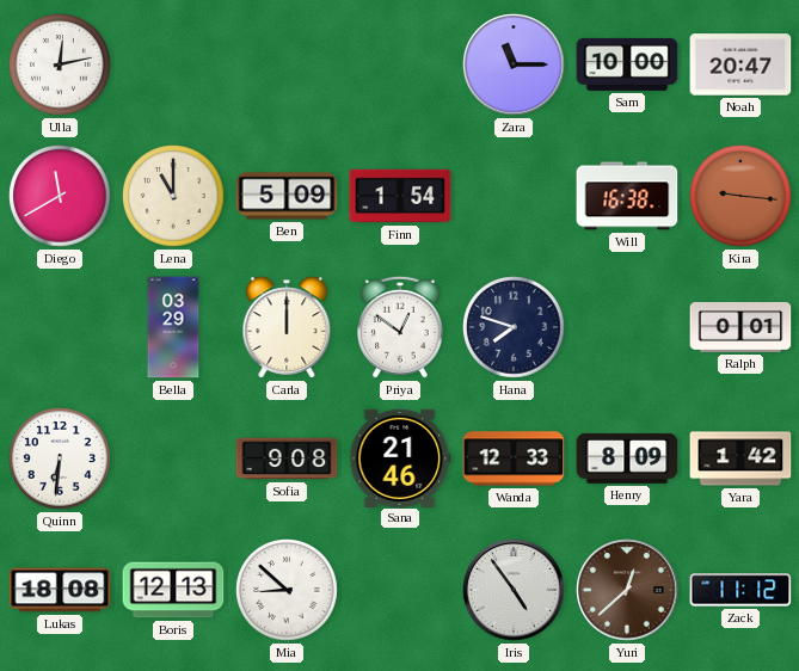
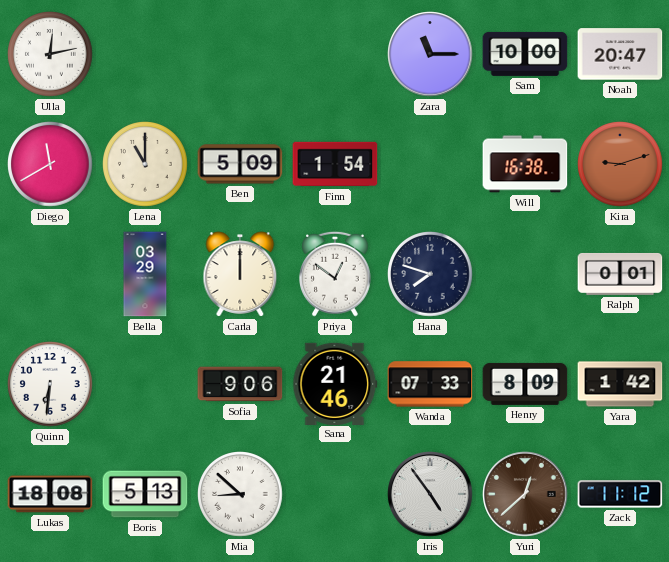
Kira: 9:16 -> 9:12
Sofia: 9:08 -> 9:06
Wanda: 12:33 -> 07:33
Boris: 12:13 -> 5:13
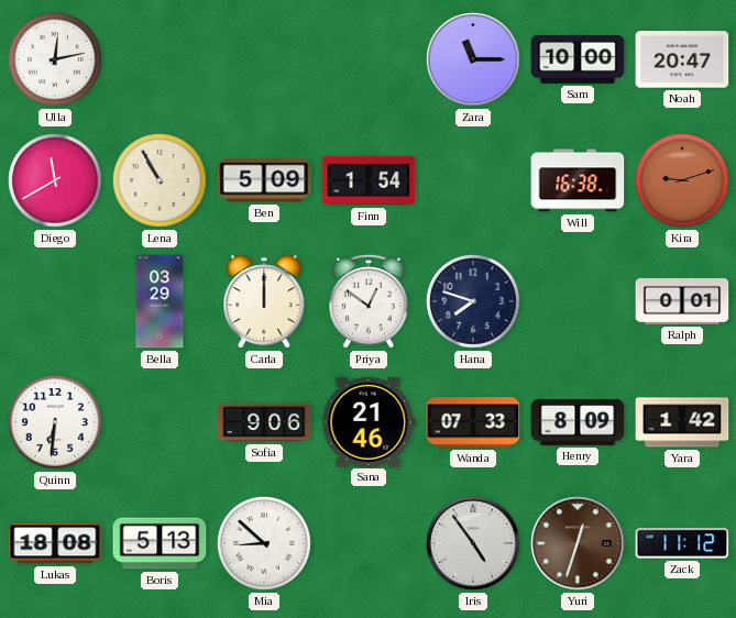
Lena: 11:00 -> 10:55
Yuri: 12:38 -> 12:33
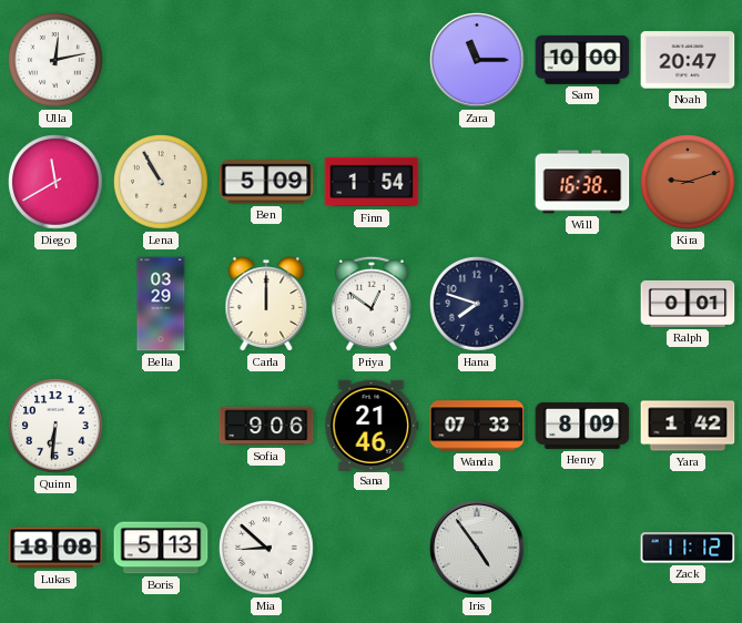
Yuri: 12:33 -> none
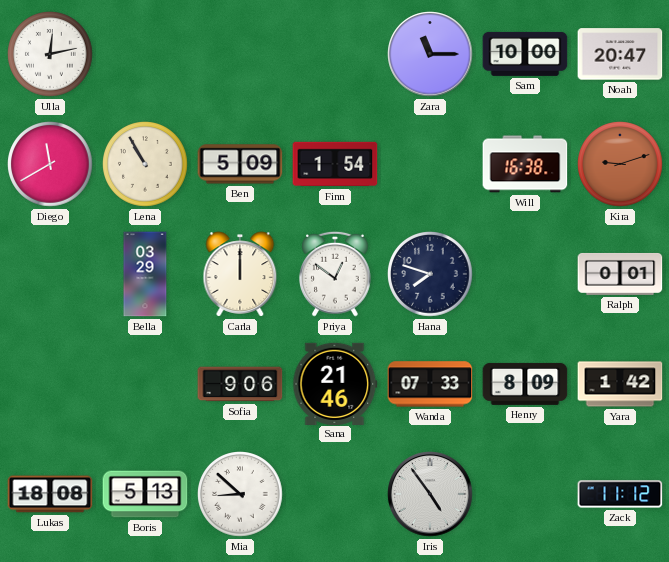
Quinn: 6:31 -> none
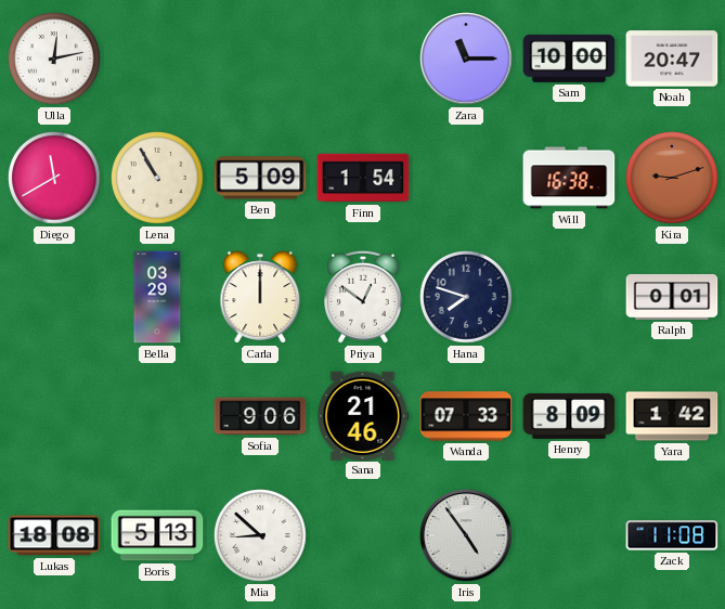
Zack: 11:12 -> 11:08
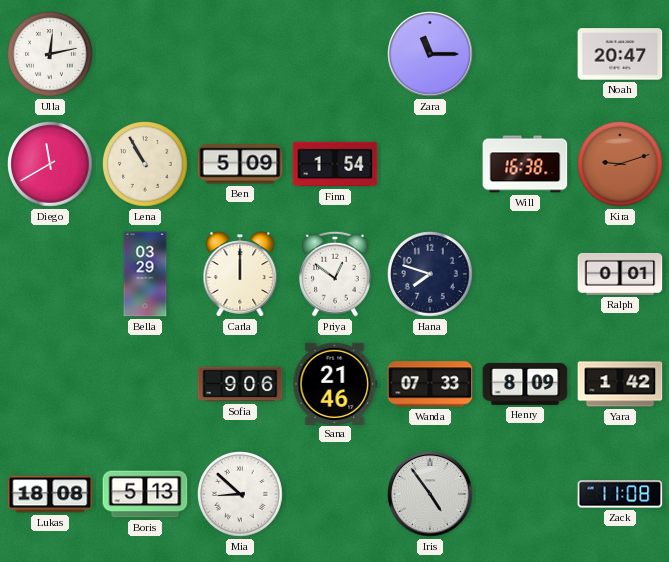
Sam: 10:00 -> none
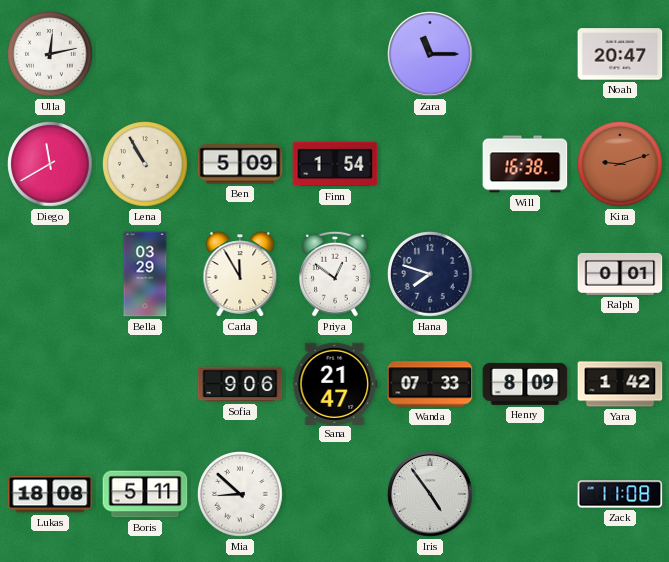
Carla: 12:00 -> 11:55
Sana: 21:46 -> 21:47
Boris: 5:13 -> 5:11
